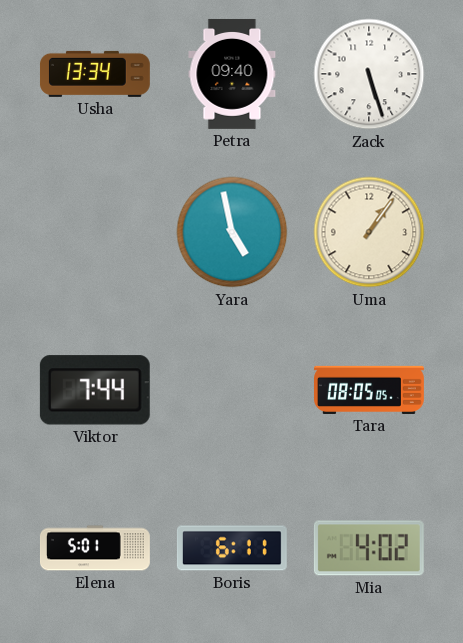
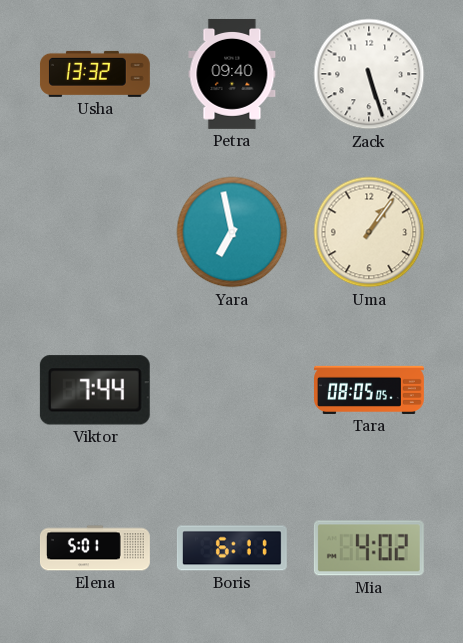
Usha: 13:34 -> 13:32
Yara: 4:58 -> 6:58
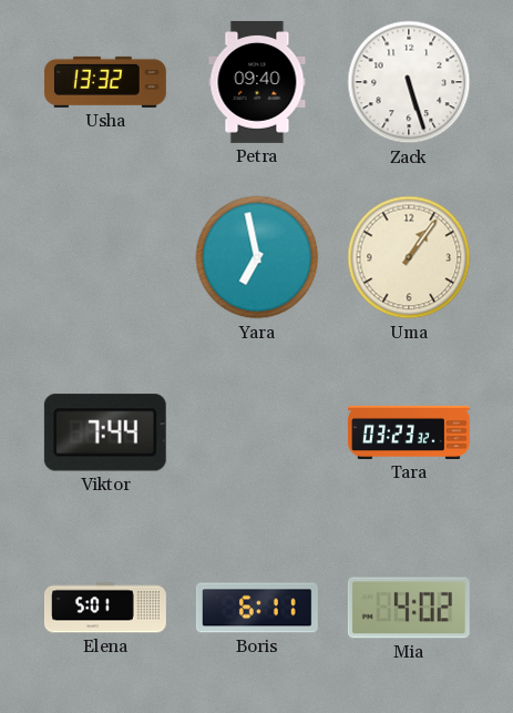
Tara: 08:05 -> 03:23
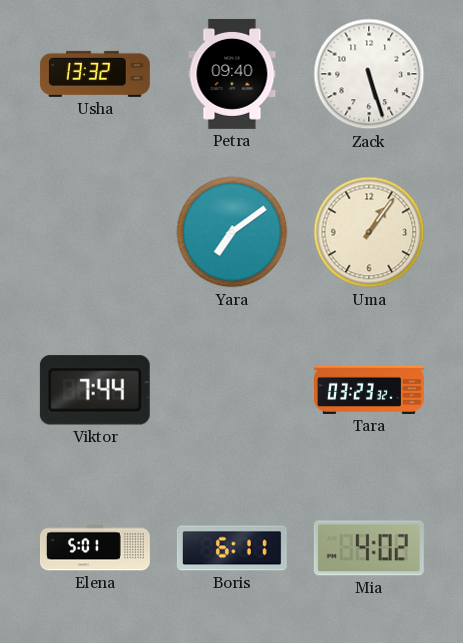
Yara: 6:58 -> 7:09
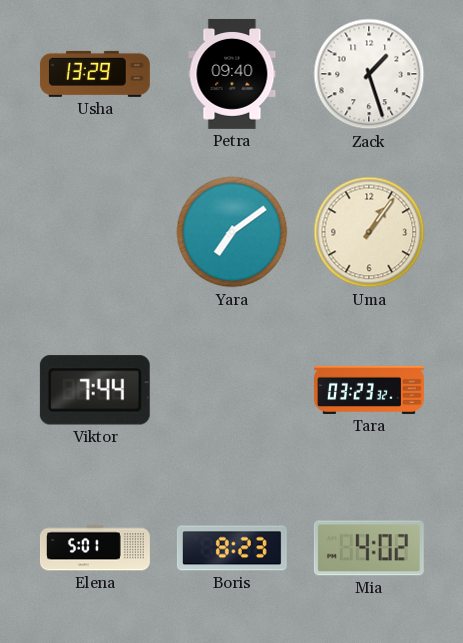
Usha: 13:32 -> 13:29
Zack: 5:27 -> 1:27
Boris: 6:11 -> 8:23
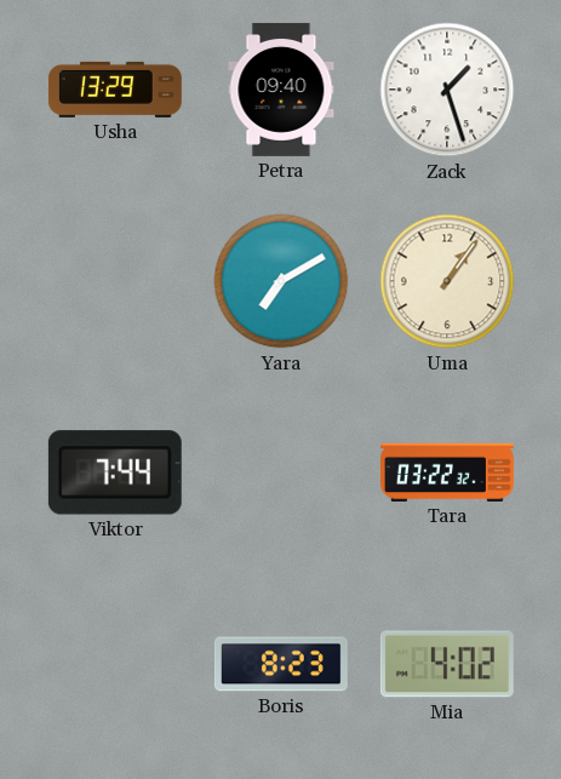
Yara: 7:09 -> 7:10
Tara: 03:23 -> 03:22
Elena: 5:01 -> none
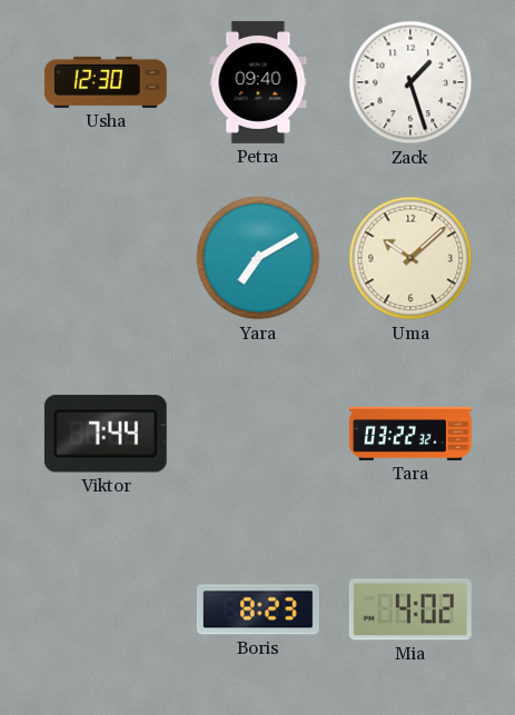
Usha: 13:29 -> 12:30
Uma: 1:06 -> 10:08
